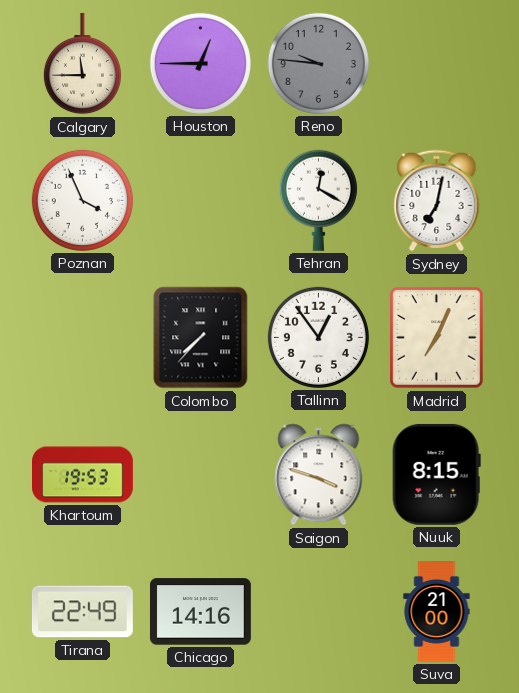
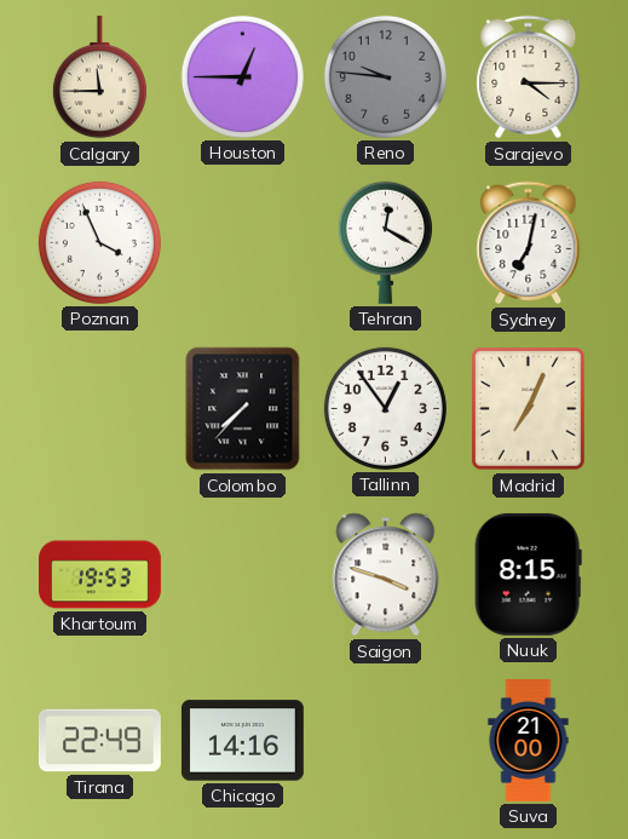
Sarajevo: none -> 4:15
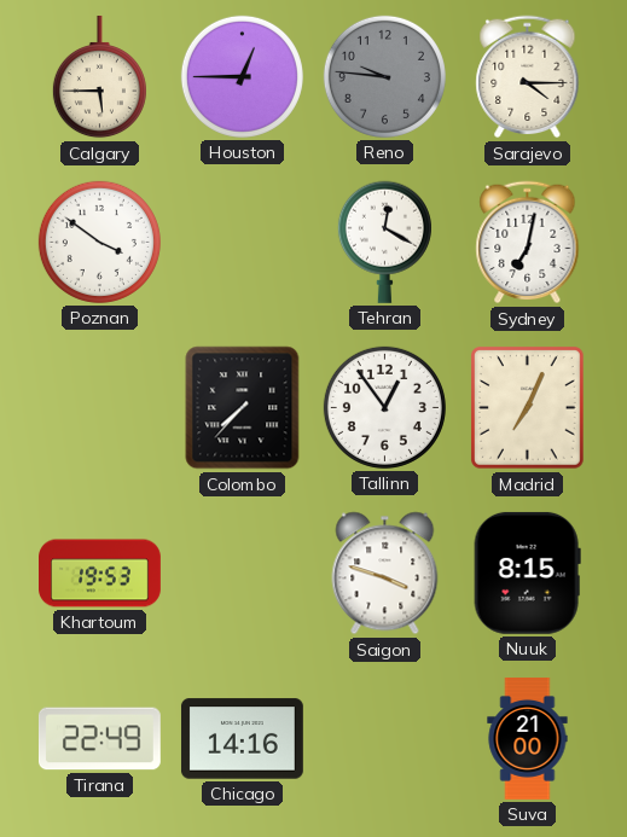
Calgary: 11:45 -> 5:45
Poznan: 3:56 -> 3:51
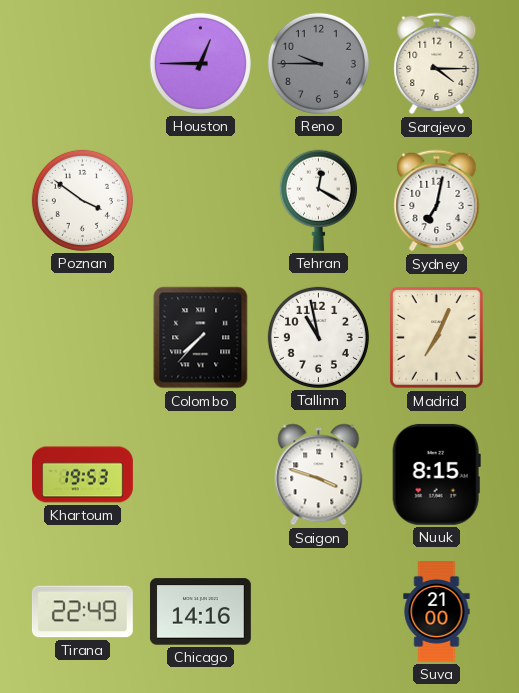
Calgary: 5:45 -> none
Reno: 9:46 -> 9:45
Tallinn: 12:54 -> 10:58
